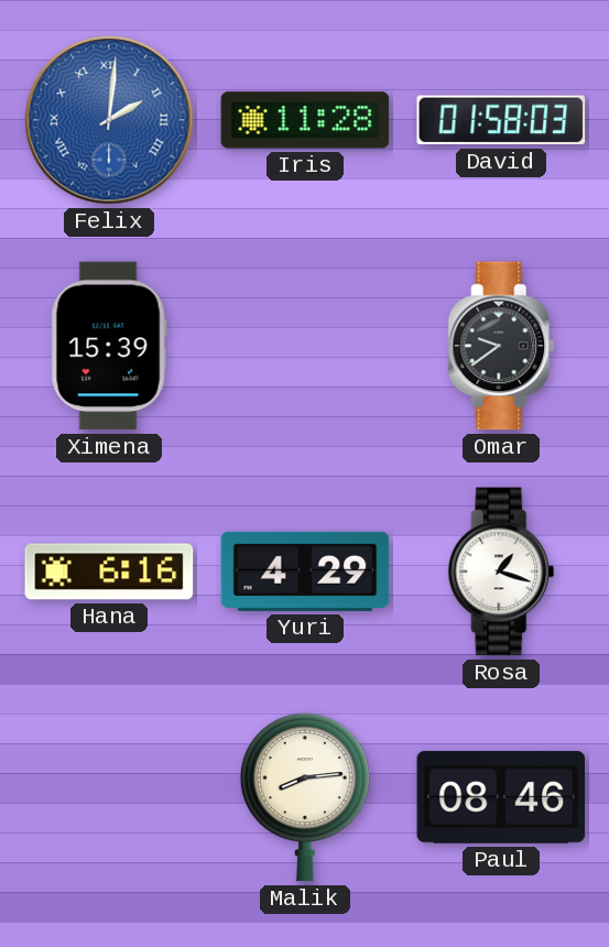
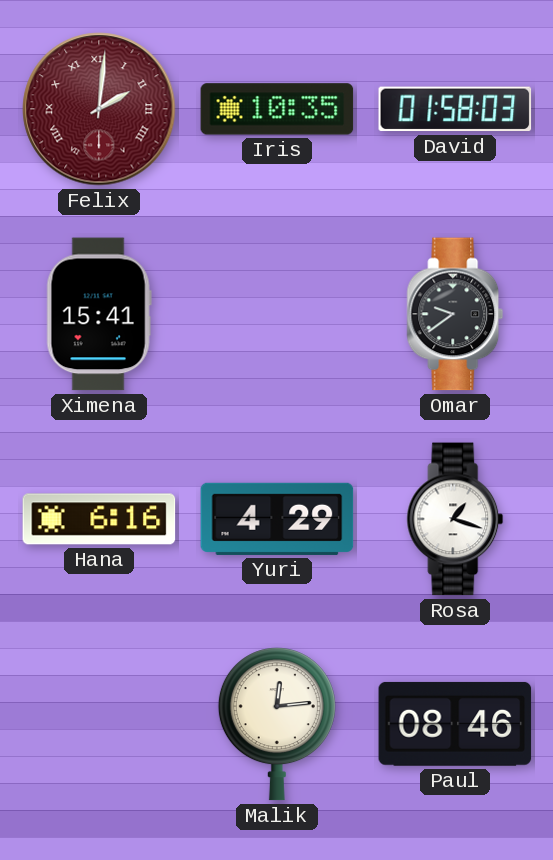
Felix dial: blue -> burgundy
Iris: 11:28 -> 10:35
Ximena: 15:39 -> 15:41
Malik: 8:14 -> 12:14
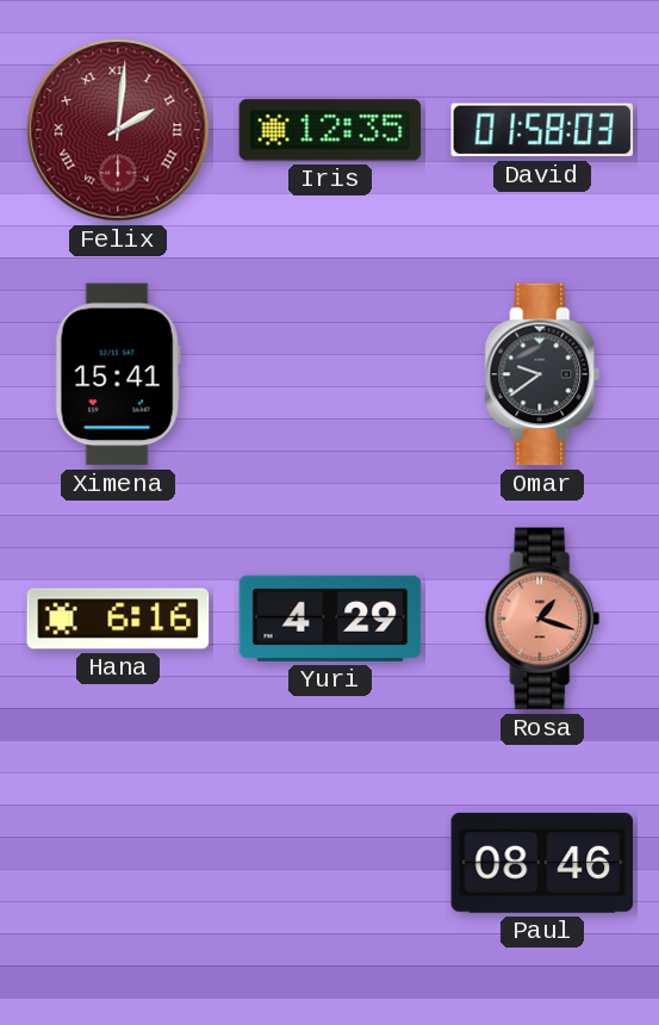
Iris: 10:35 -> 12:35
Rosa dial: white -> salmon
Malik: 12:14 -> none
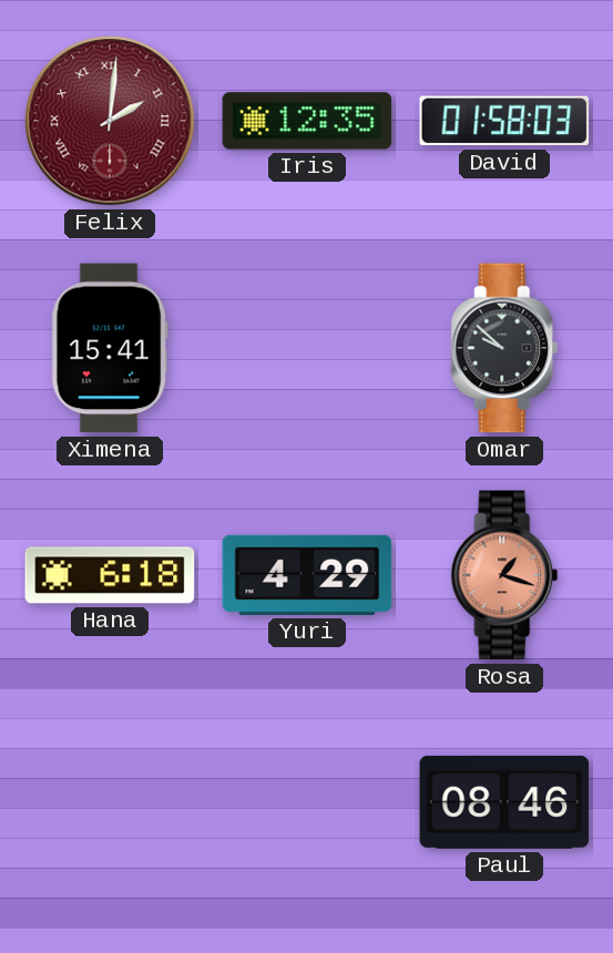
Omar: 9:39 -> 9:52
Hana: 6:16 -> 6:18
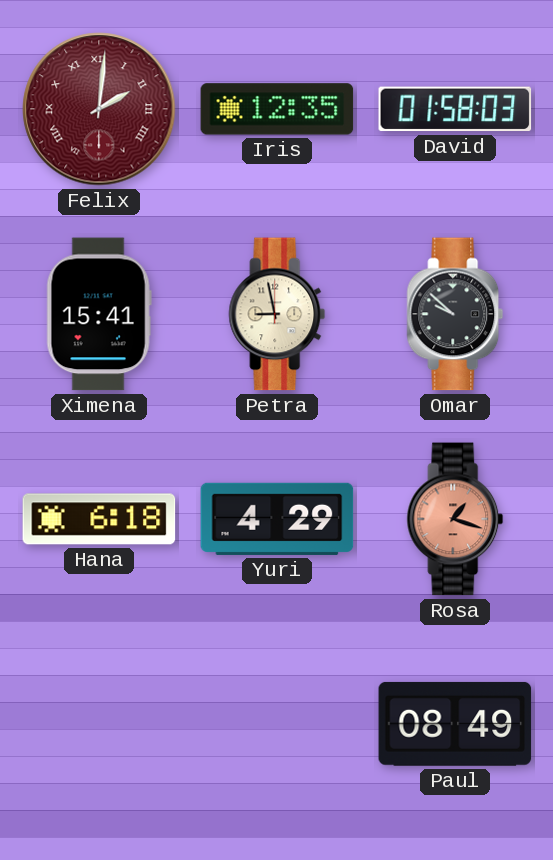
Petra: none -> 8:58
Paul: 08:46 -> 08:49
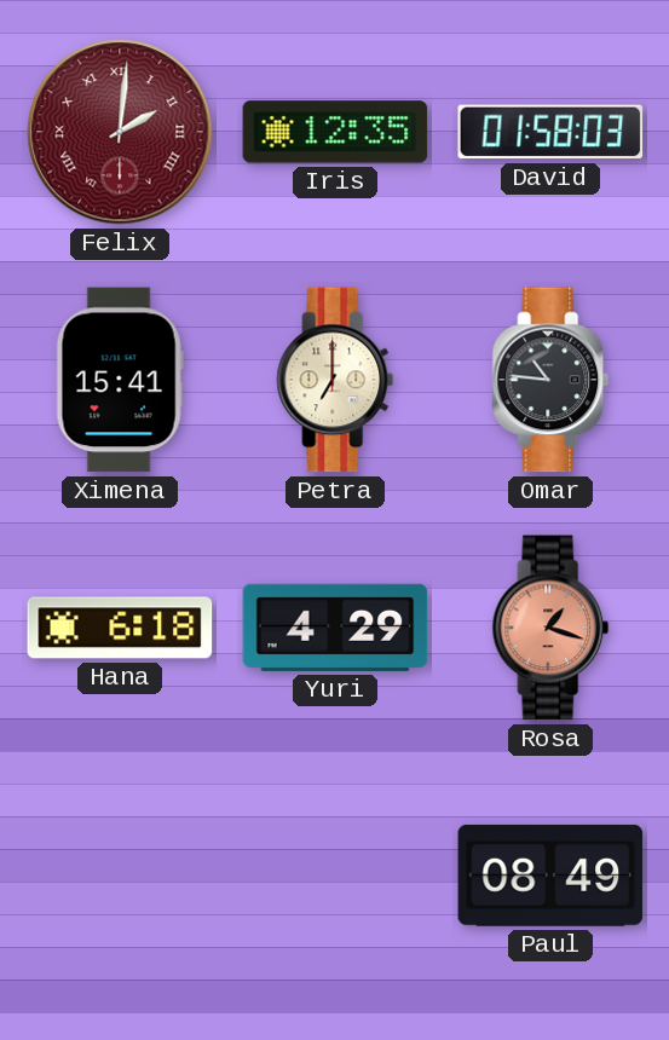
Petra: 8:58 -> 7:00
Omar: 9:52 -> 10:46
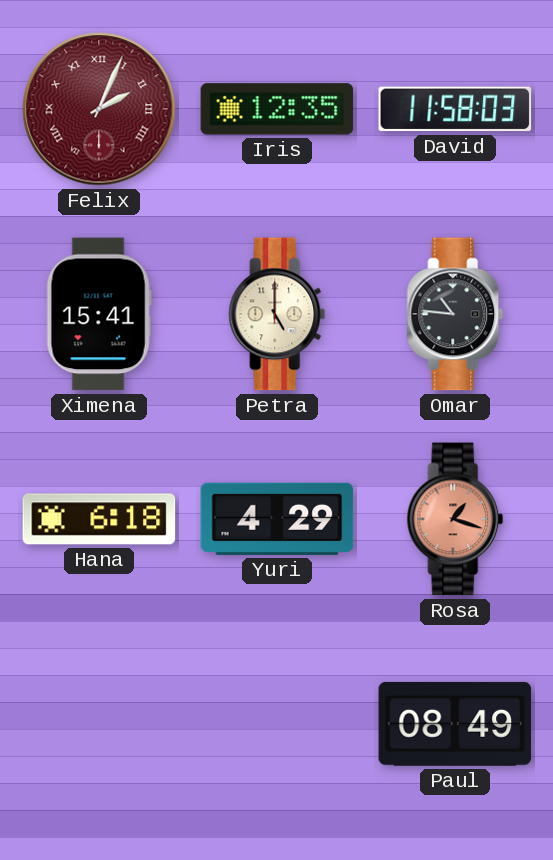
Felix: 2:01 -> 2:04
David: 01:58 -> 11:58
Petra: 7:00 -> 5:00
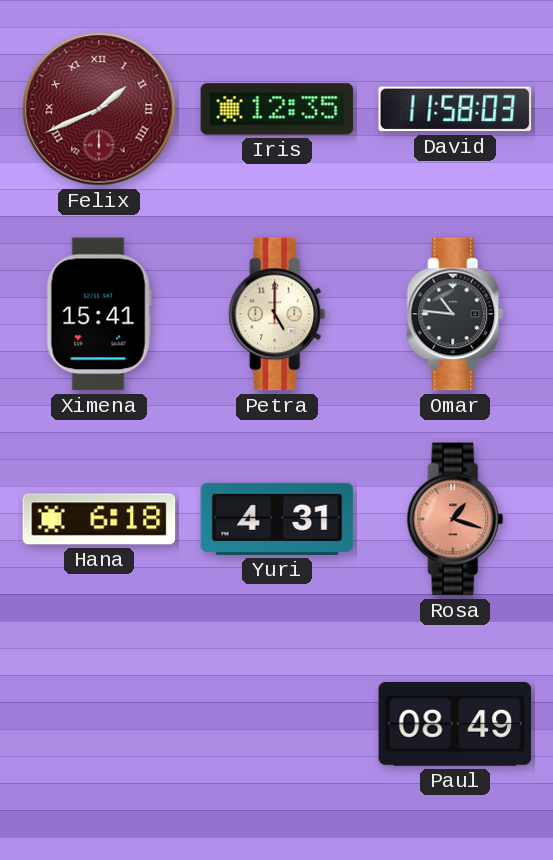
Felix: 2:04 -> 1:41
Yuri: 4:29 -> 4:31
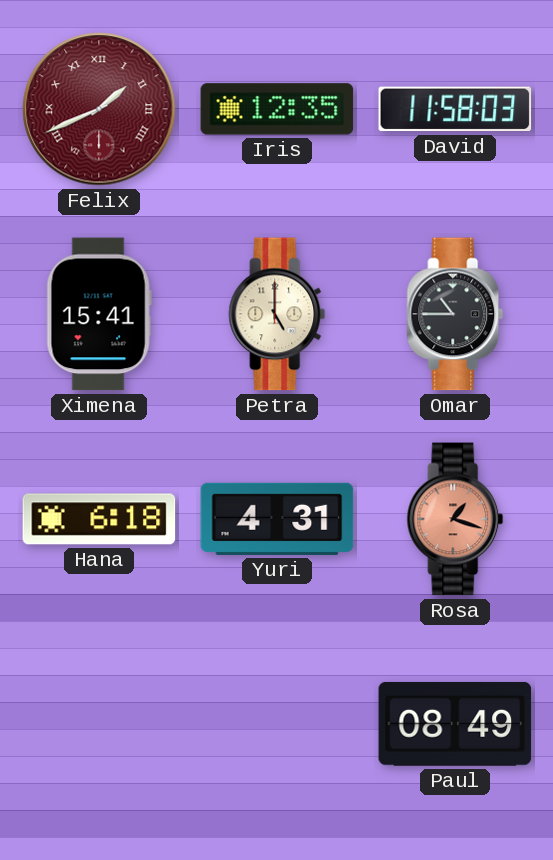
Omar: 10:46 -> 10:45
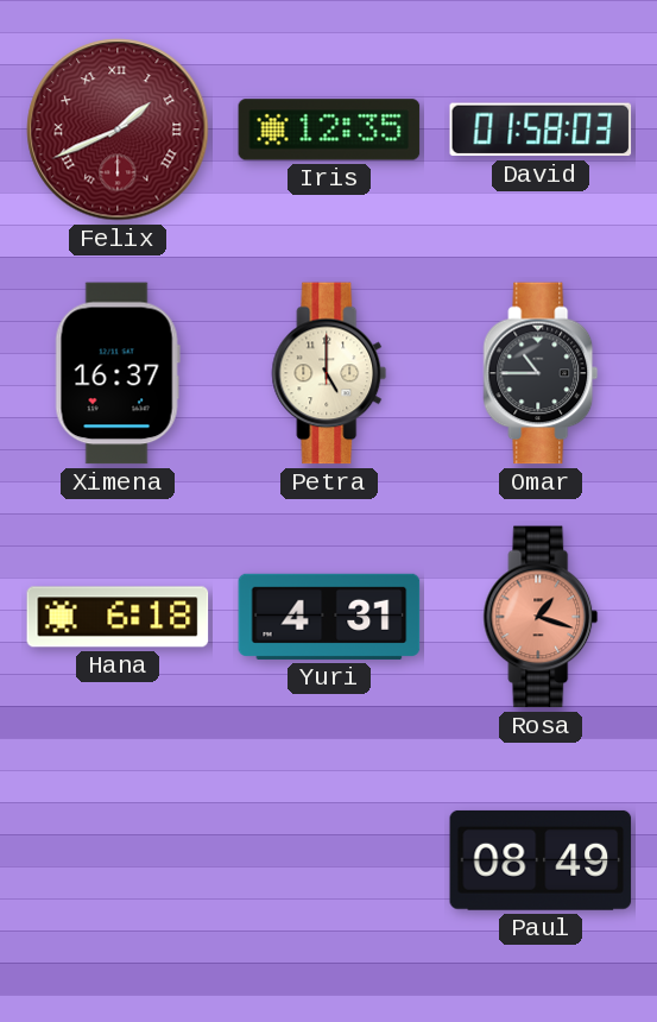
David: 11:58 -> 01:58
Ximena: 15:41 -> 16:37
